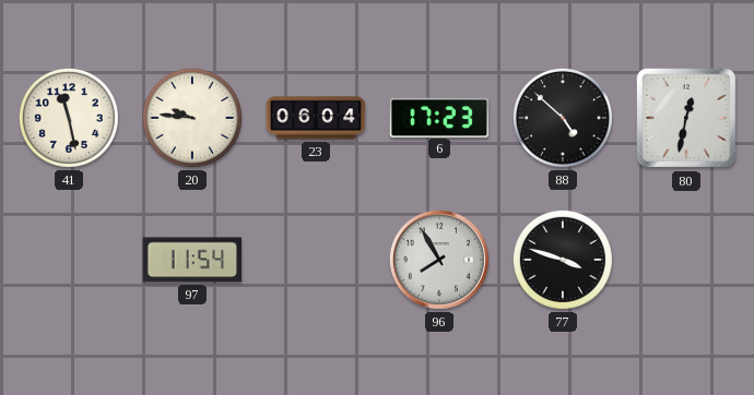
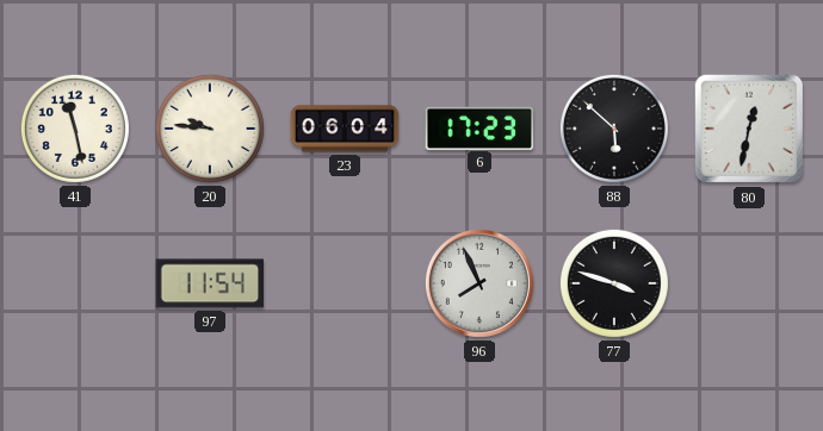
88: 4:52 -> 5:52
96: 7:55 -> 7:56
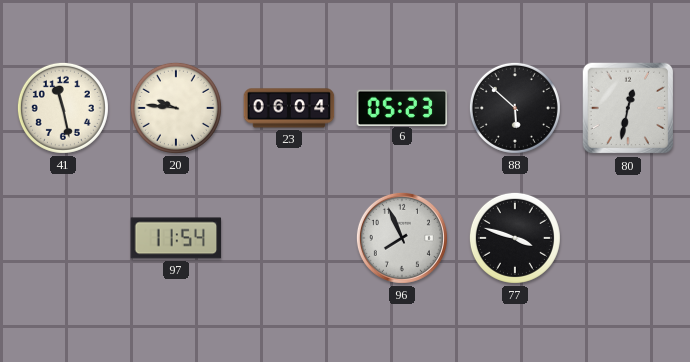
6: 17:23 -> 05:23
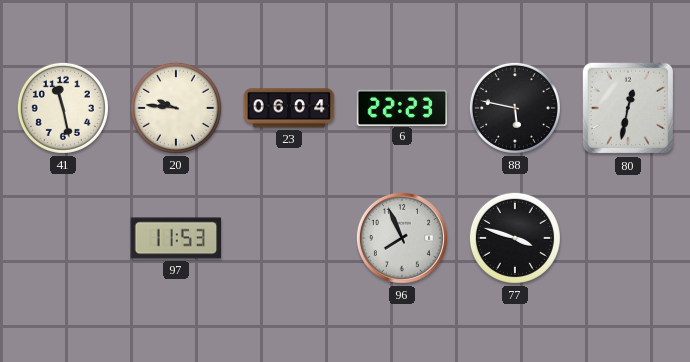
6: 05:23 -> 22:23
88: 5:52 -> 5:47
97: 11:54 -> 11:53
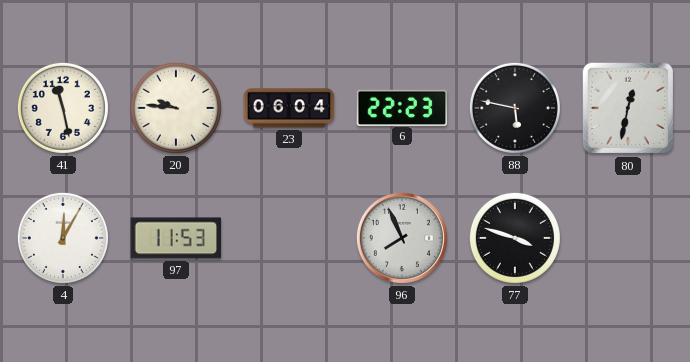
4: none -> 12:05
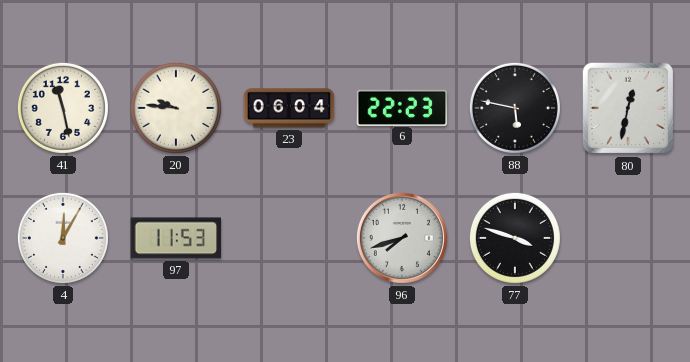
96: 7:56 -> 7:42
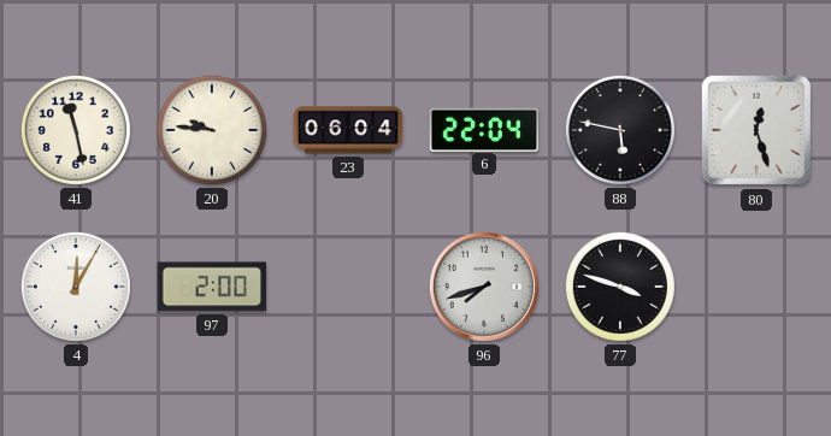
6: 22:23 -> 22:04
80: 12:32 -> 12:27
97: 11:53 -> 2:00
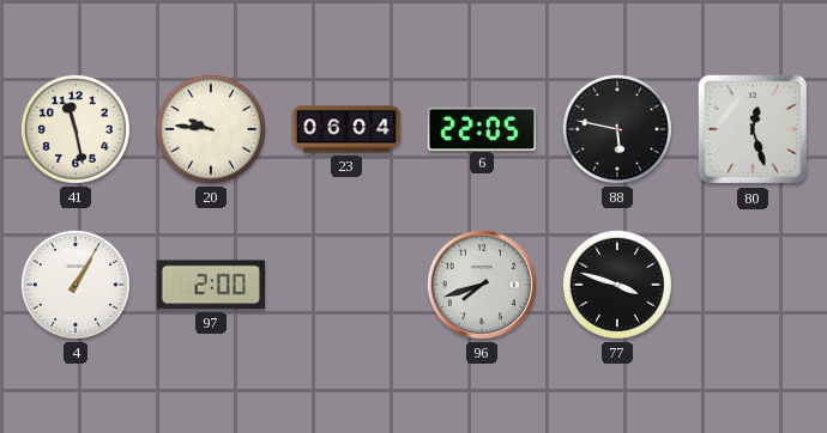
6: 22:04 -> 22:05
4: 12:05 -> 1:05
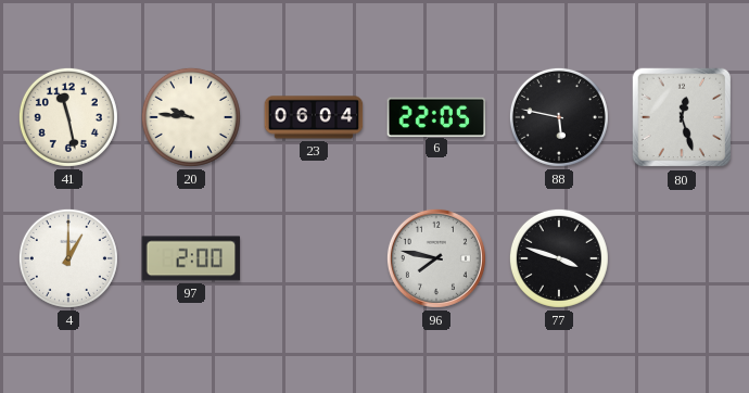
4: 1:05 -> 1:00
96: 7:42 -> 7:47
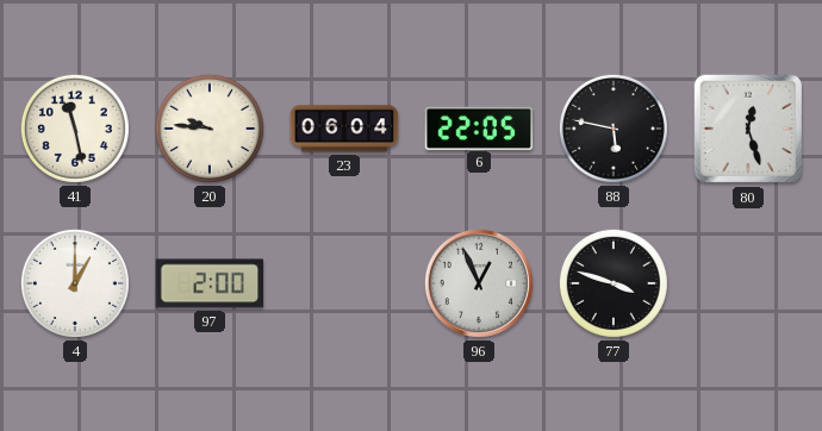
96: 7:47 -> 12:56
